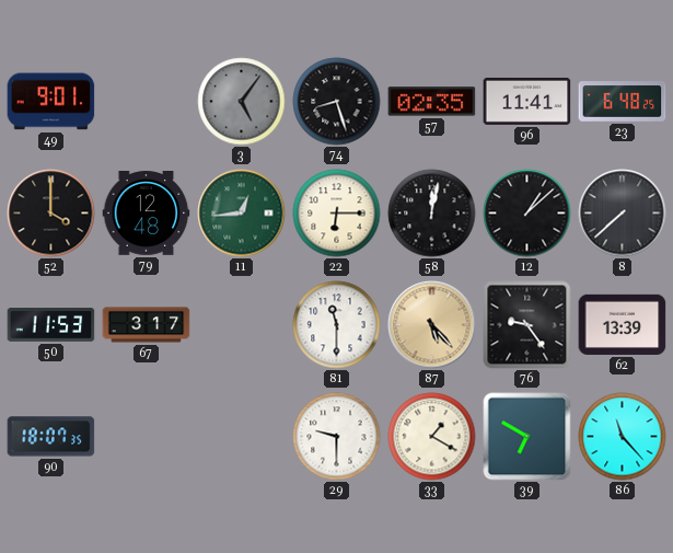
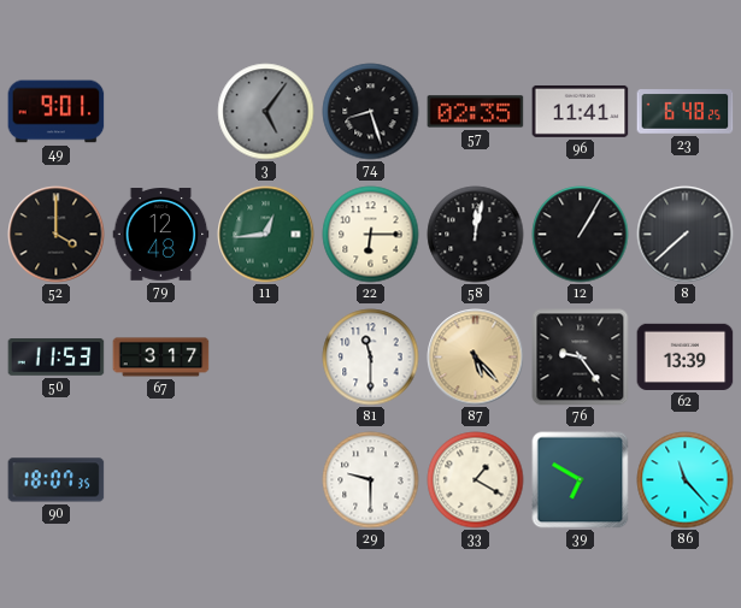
12: 1:08 -> 1:05
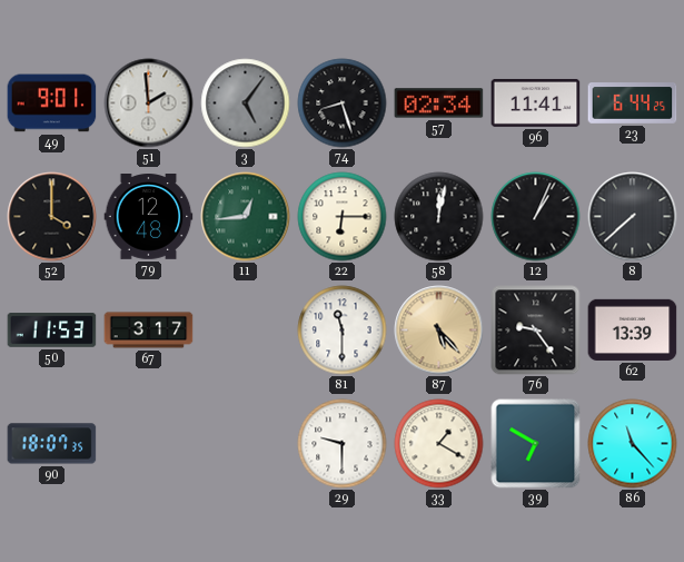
51: none -> 1:59
57: 02:35 -> 02:34
23: 6:48 -> 6:44
12: 1:05 -> 1:04
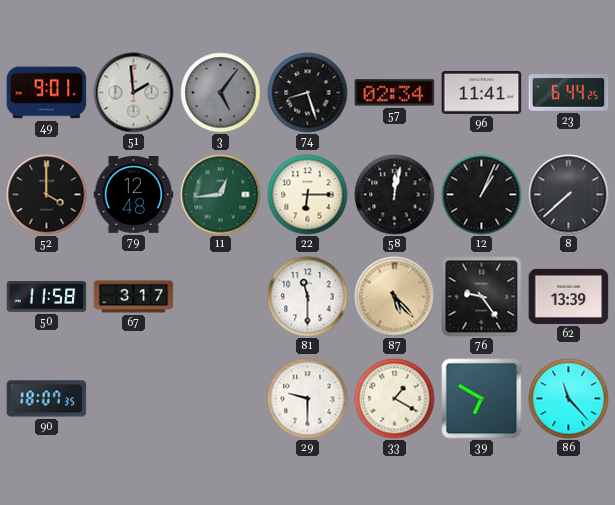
50: 11:53 -> 11:58
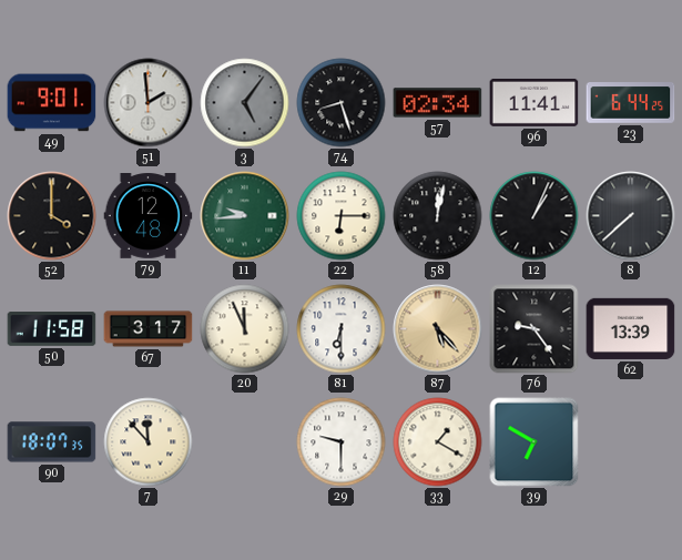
11: 12:44 -> 9:44
20: none -> 11:56
81: 11:30 -> 6:30
7: none -> 11:53
86: 11:23 -> none
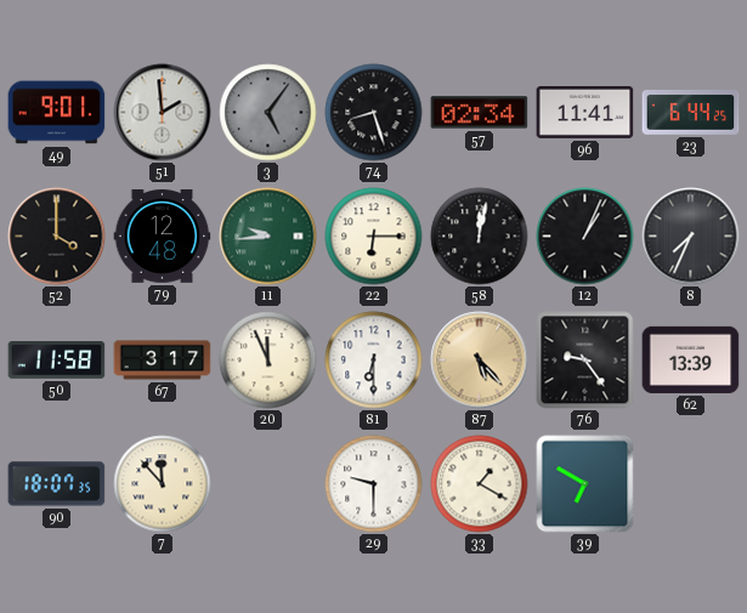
8: 7:38 -> 7:34
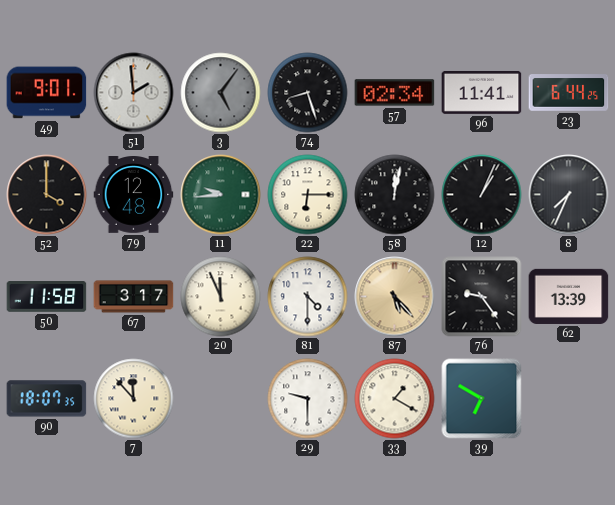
81: 6:30 -> 4:30
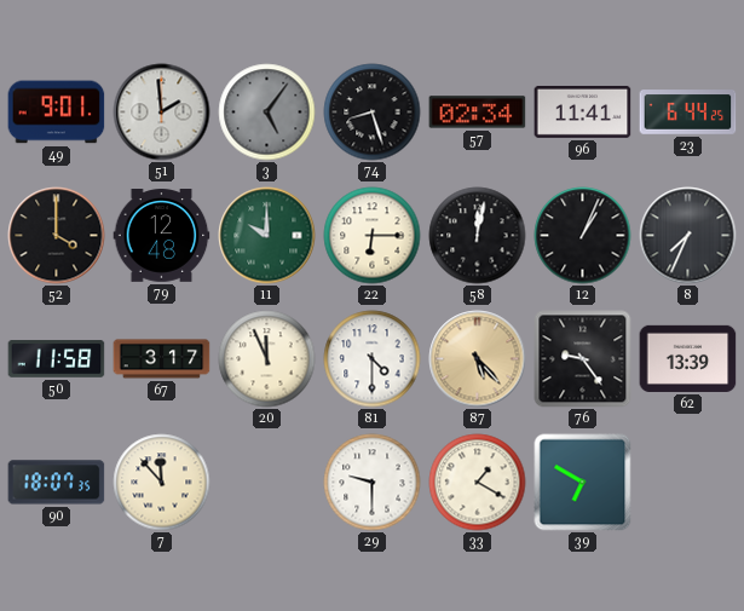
11: 9:44 -> 10:00
